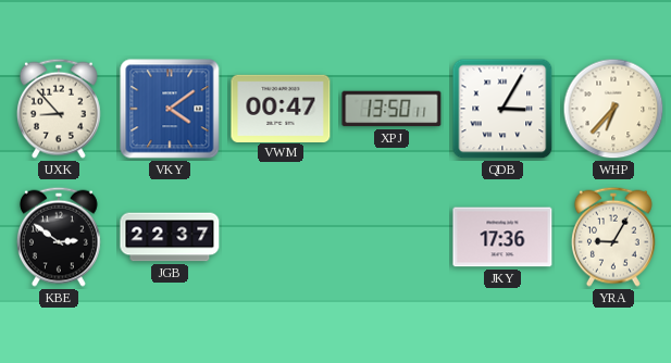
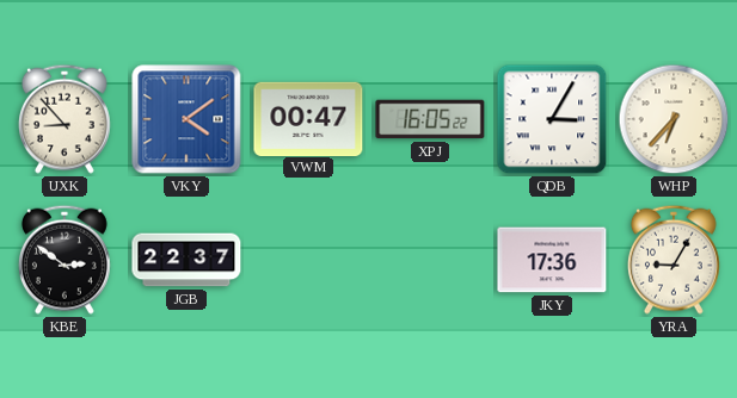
XPJ: 13:50 -> 16:05
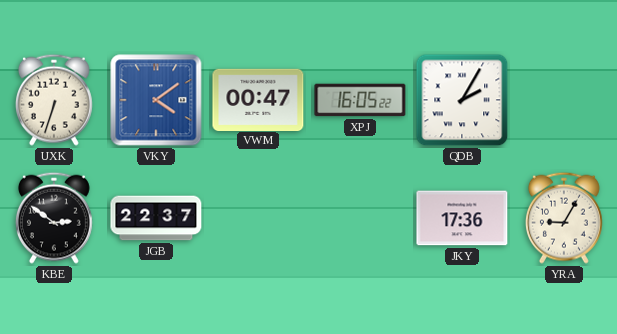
UXK: 8:53 -> 6:33
QDB: 3:05 -> 2:05
WHP: 6:37 -> none
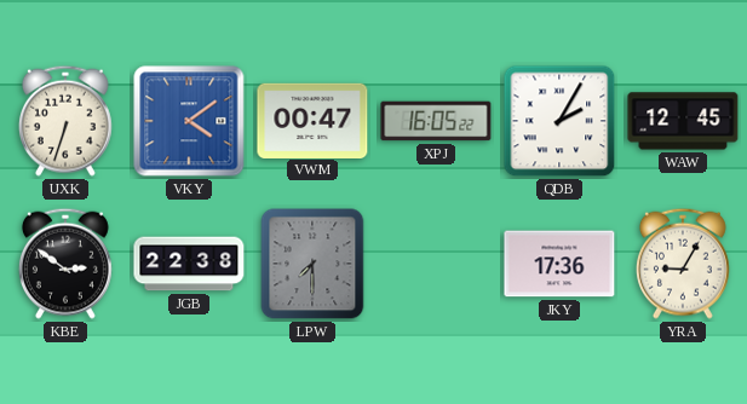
WAW: none -> 12:45
JGB: 22:37 -> 22:38
LPW: none -> 7:30
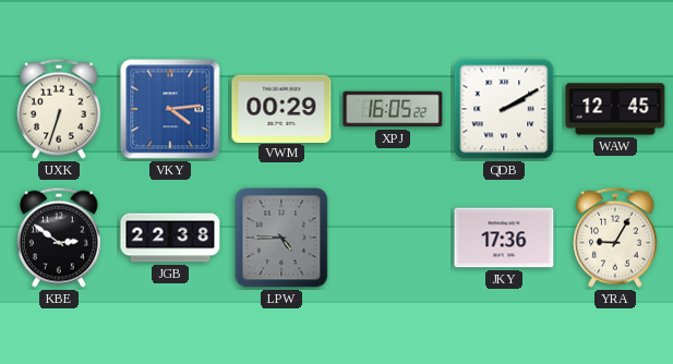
VKY: 4:09 -> 4:14
VWM: 00:47 -> 00:29
QDB: 2:05 -> 2:10
LPW: 7:30 -> 4:45
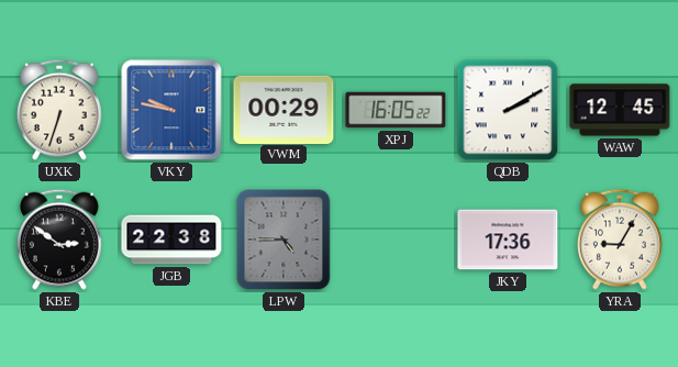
VKY: 4:14 -> 9:47
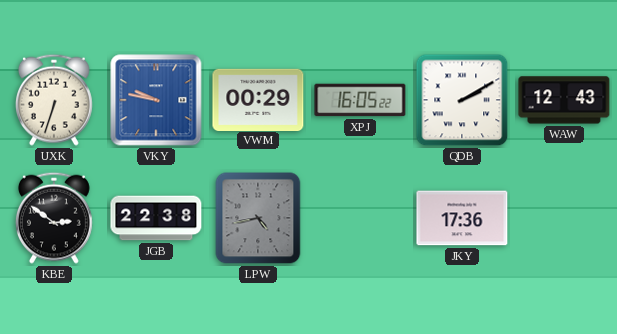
WAW: 12:45 -> 12:43
LPW: 4:45 -> 4:43
YRA: 9:05 -> none
